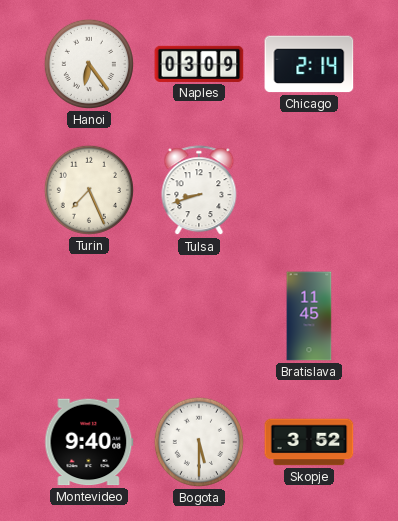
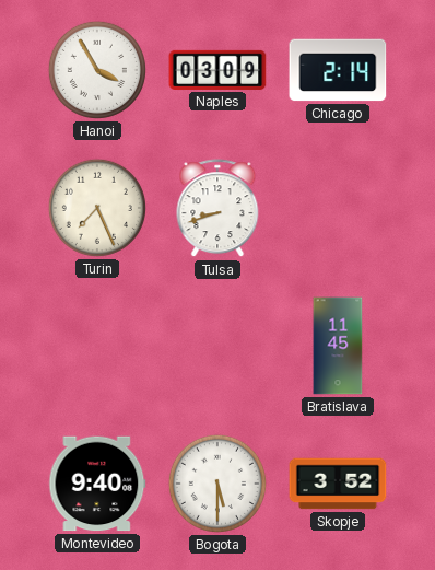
Hanoi: 6:24 -> 3:55
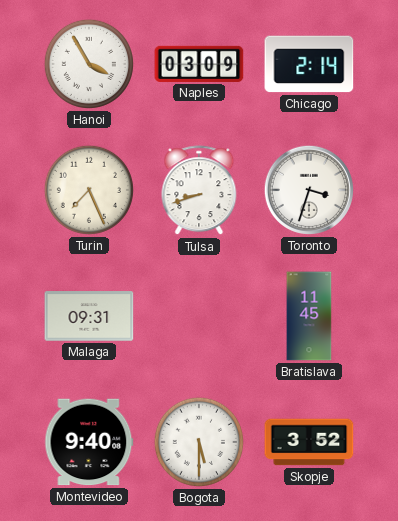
Toronto: none -> 3:33
Malaga: none -> 09:31
